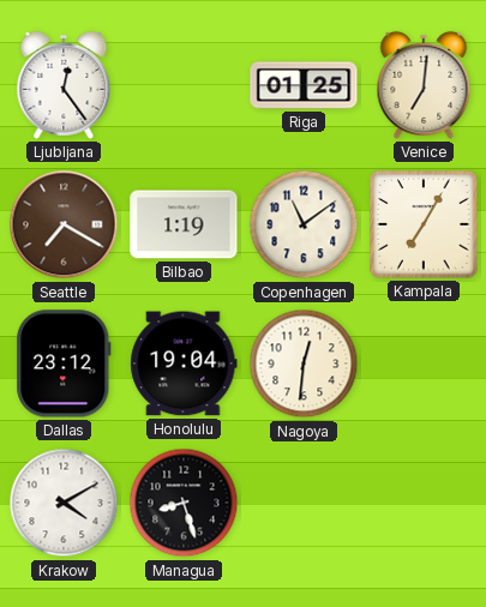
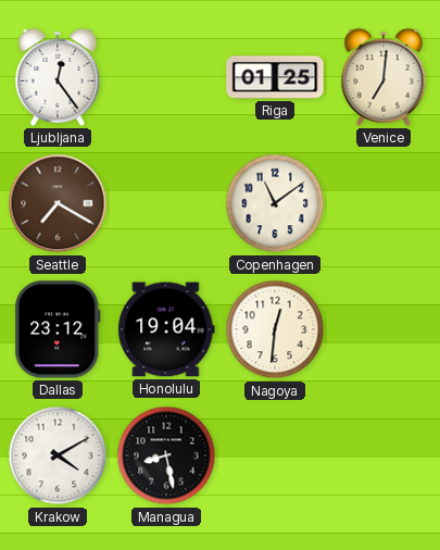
Bilbao: 1:19 -> none
Kampala: 7:05 -> none
Managua: 8:27 -> 8:28
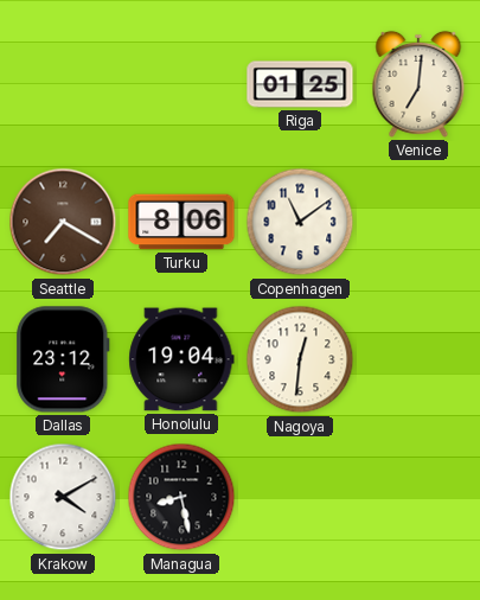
Ljubljana: 12:24 -> none
Turku: none -> 8:06
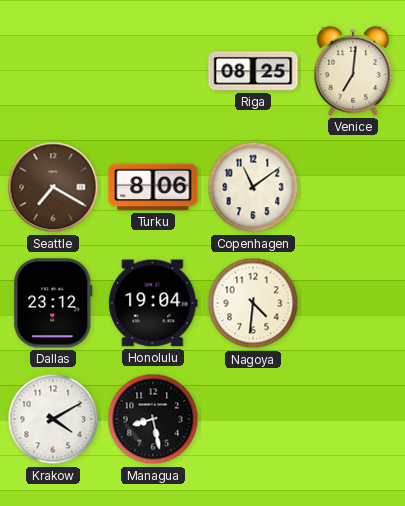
Riga: 01:25 -> 08:25
Nagoya: 12:31 -> 4:31
